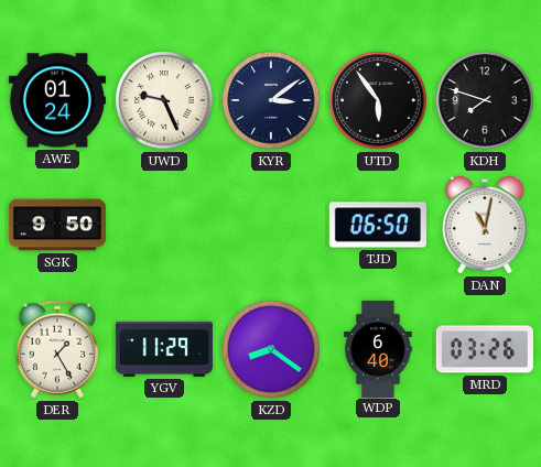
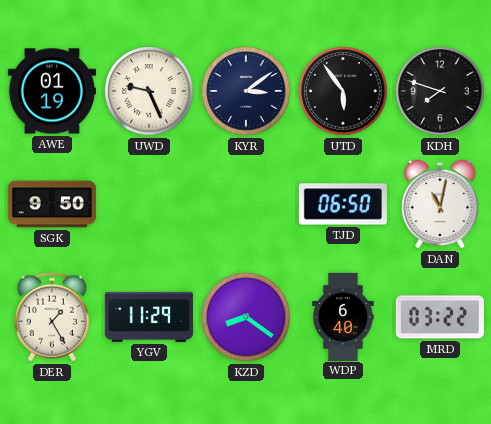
AWE: 01:24 -> 01:19
MRD: 03:26 -> 03:22
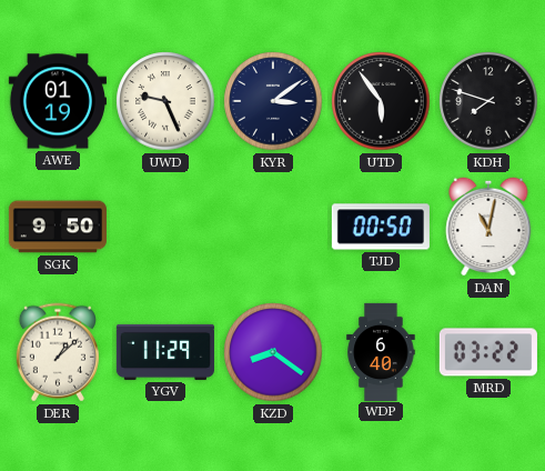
TJD: 06:50 -> 00:50
DER: 1:25 -> 1:08
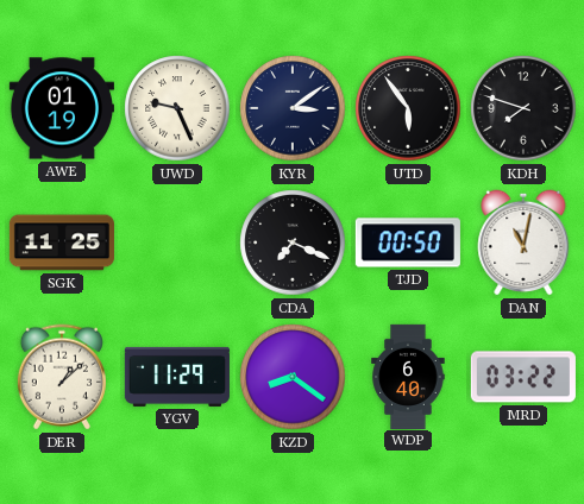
SGK: 9:50 -> 11:25
CDA: none -> 7:19
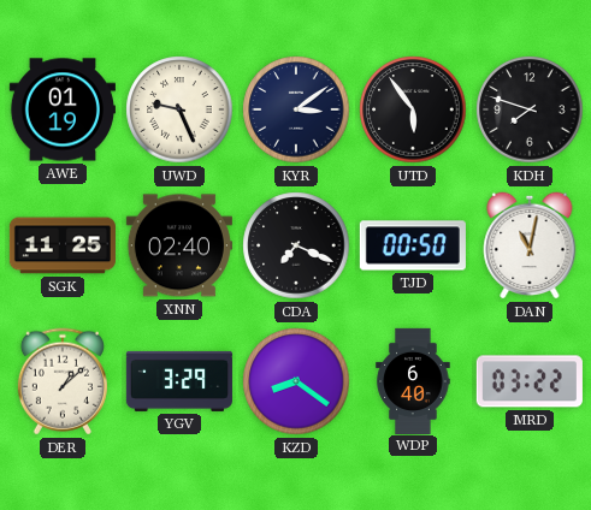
XNN: none -> 02:40
YGV: 11:29 -> 3:29
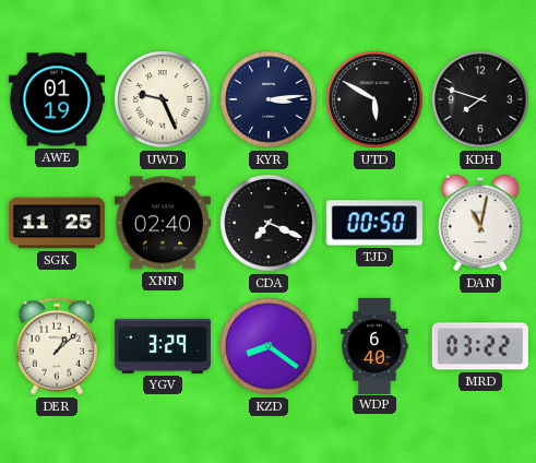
KYR: 3:09 -> 3:14
UTD: 5:54 -> 5:50
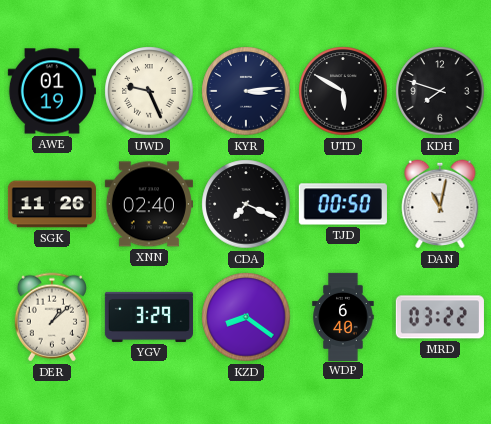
SGK: 11:25 -> 11:26
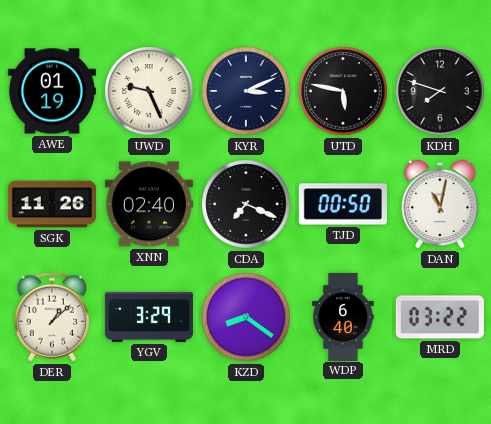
KYR: 3:14 -> 3:11
UTD: 5:50 -> 5:47
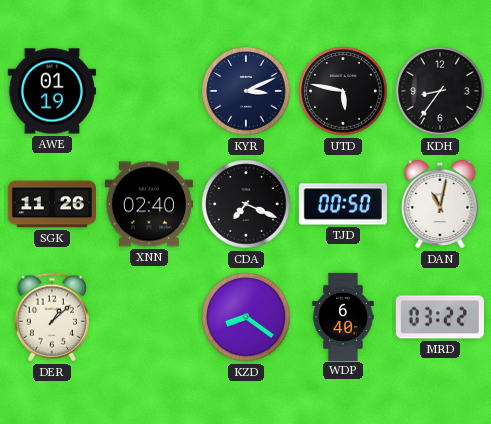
UWD: 9:26 -> none
KDH: 7:48 -> 8:36
YGV: 3:29 -> none
